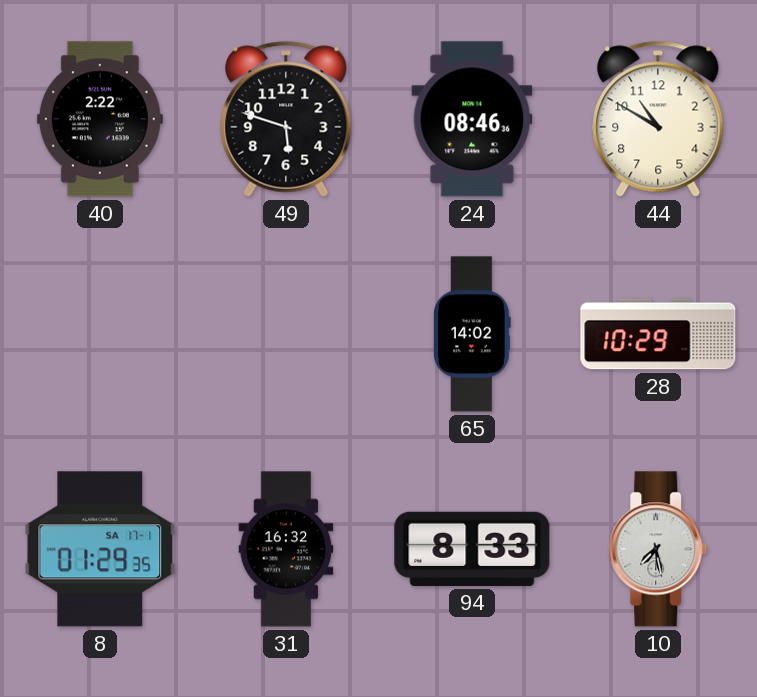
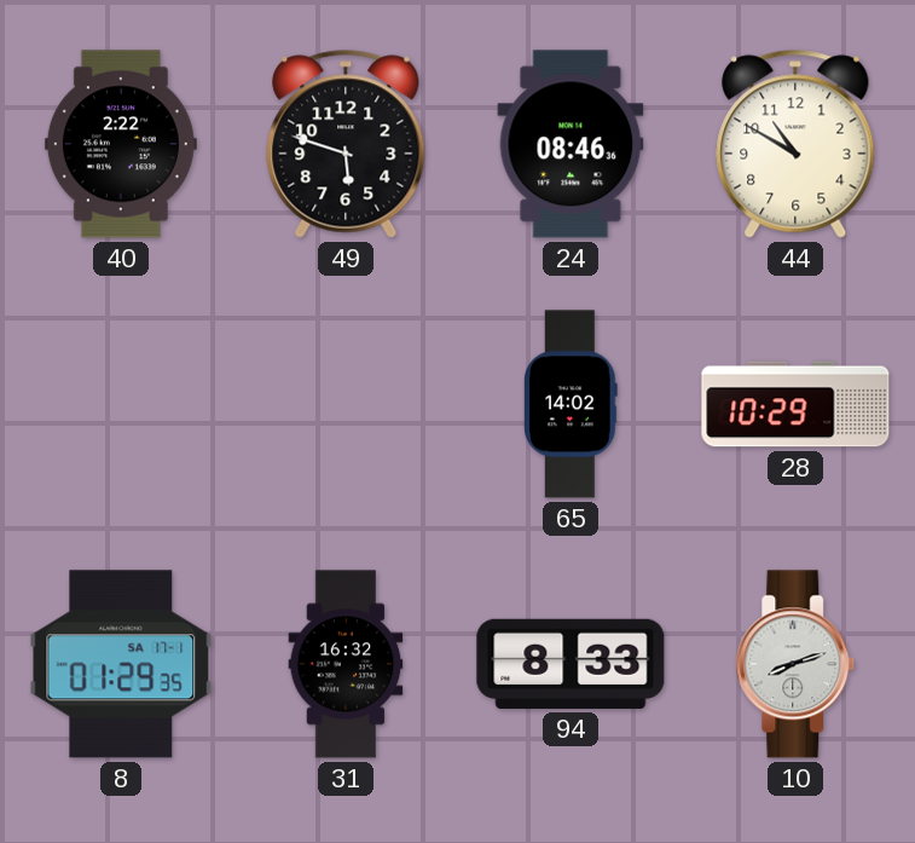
10: 7:28 -> 8:12
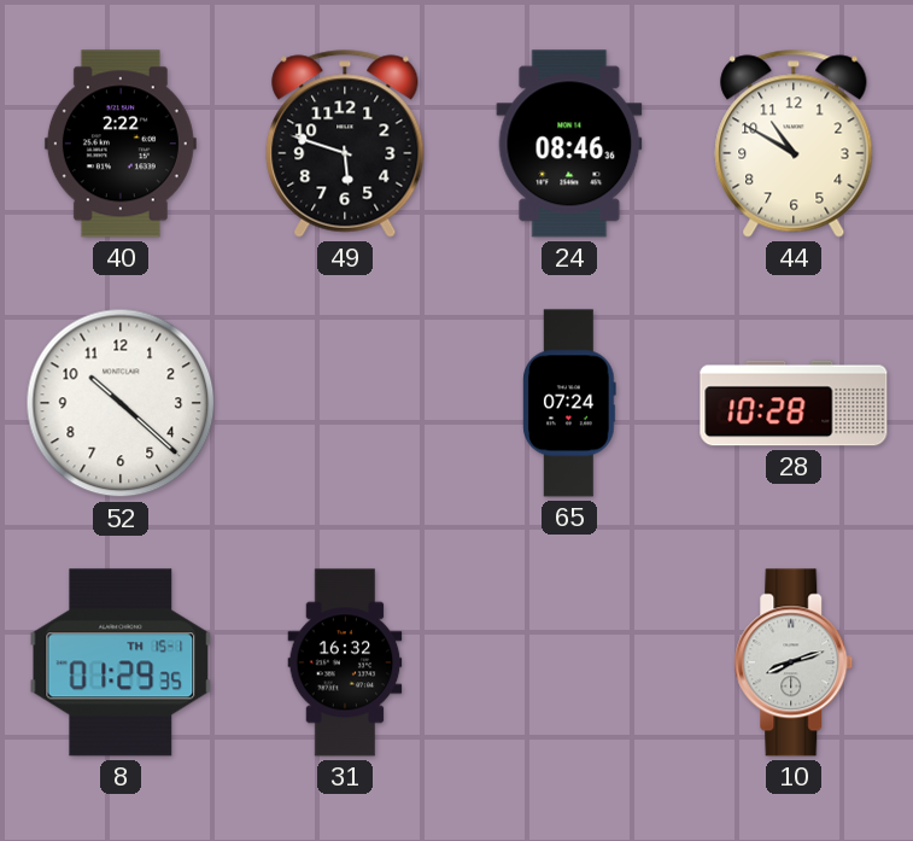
52: none -> 10:22
65: 14:02 -> 07:24
28: 10:29 -> 10:28
8 date: SA 17-1 -> TH 15-1
94: 8:33 -> none
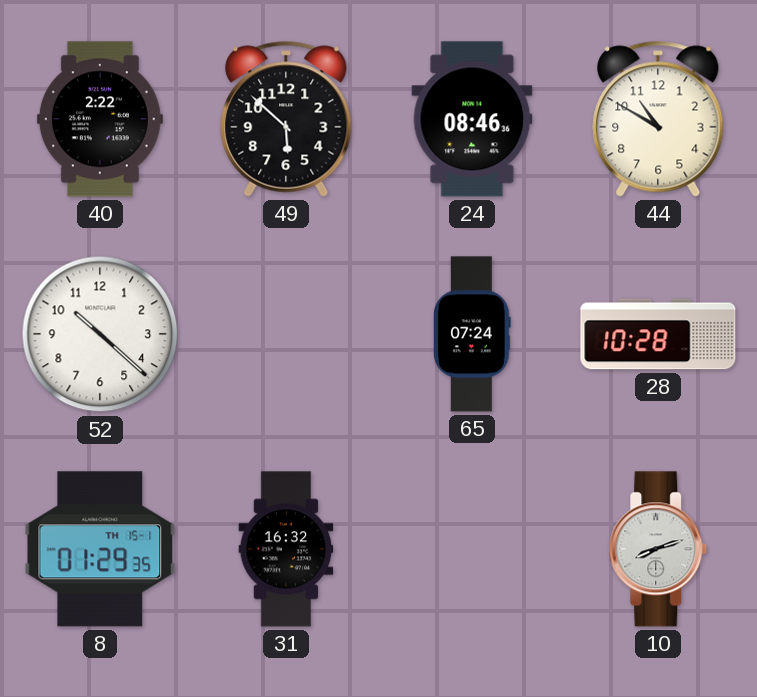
49: 5:48 -> 5:52
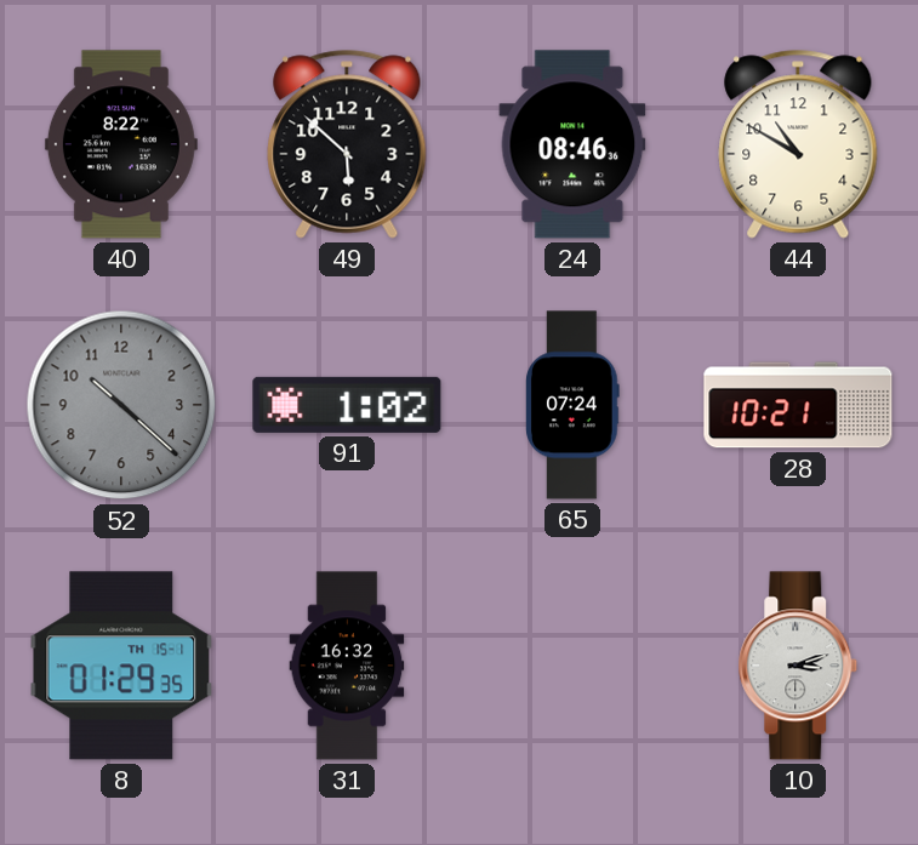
40: 2:22 -> 8:22
52 dial: white -> grey
91: none -> 1:02
28: 10:28 -> 10:21
10: 8:12 -> 3:12
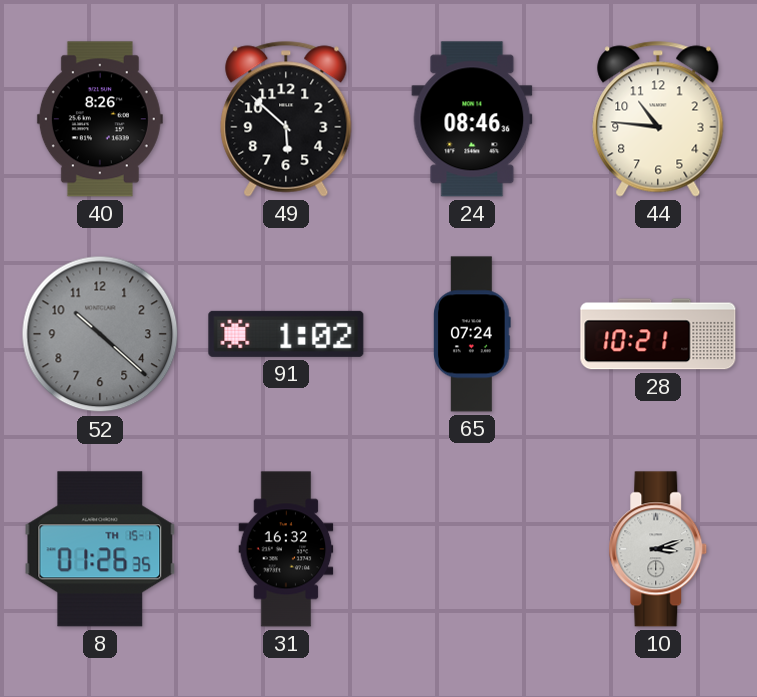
40: 8:22 -> 8:26
44: 10:50 -> 10:46
8: 01:29 -> 01:26
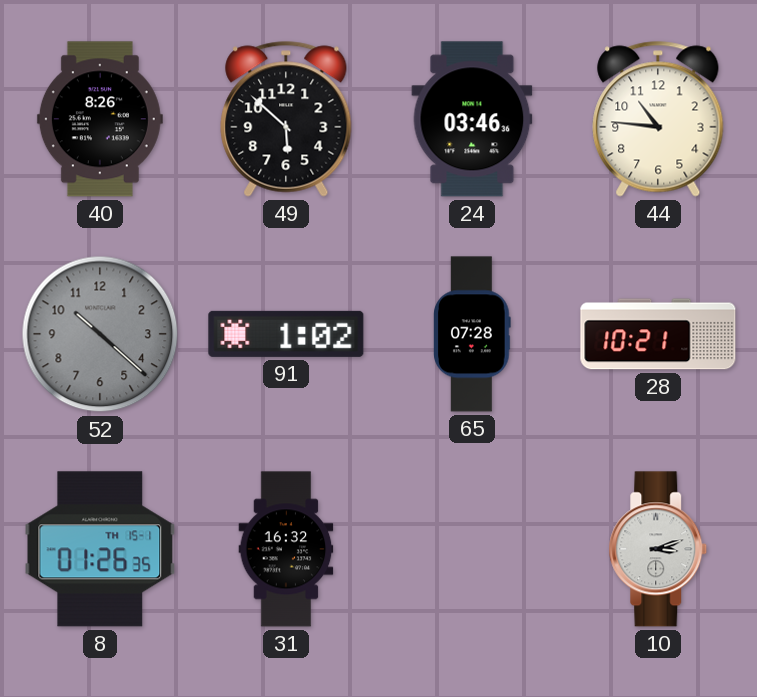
24: 08:46 -> 03:46
65: 07:24 -> 07:28
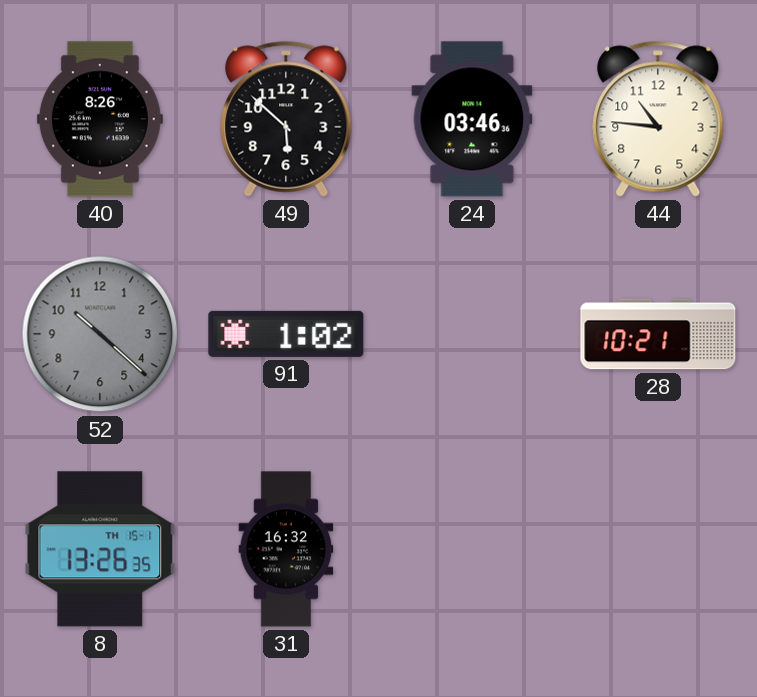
65: 07:28 -> none
8: 01:26 -> 13:26
10: 3:12 -> none
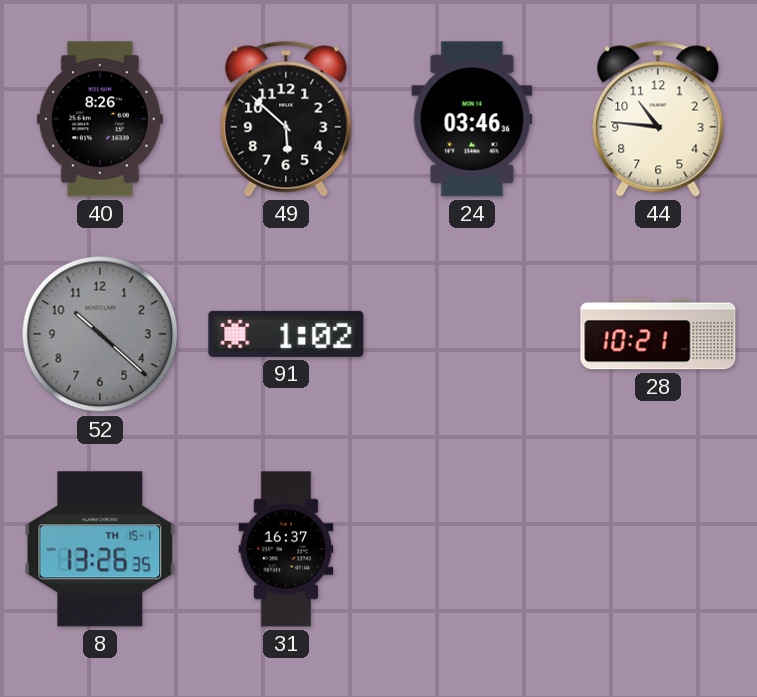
31: 16:32 -> 16:37
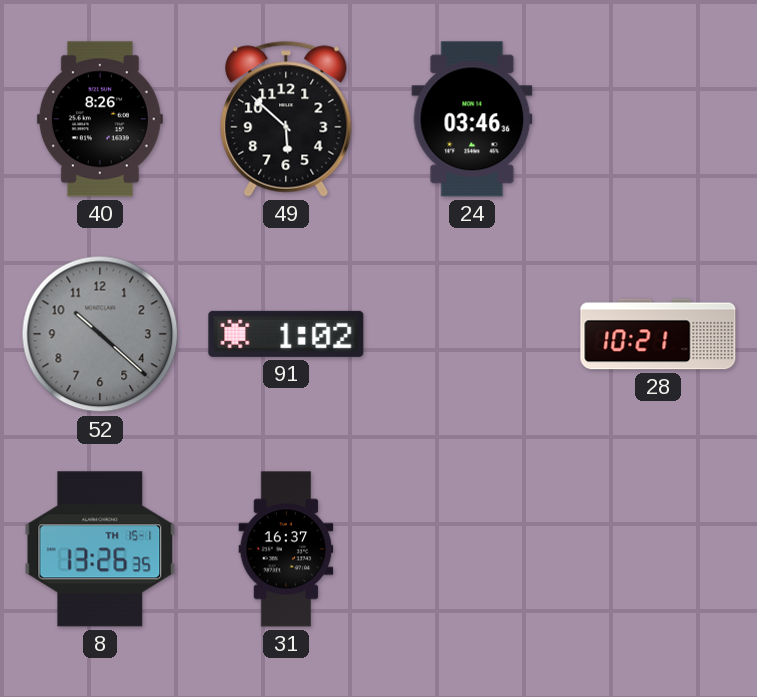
44: 10:46 -> none
